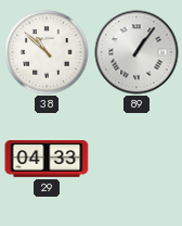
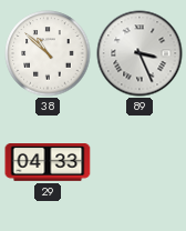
89: 1:06 -> 3:26
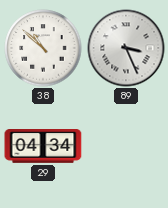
29: 04:33 -> 04:34
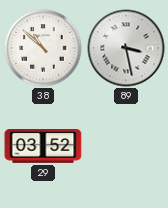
89: 3:26 -> 3:28
29: 04:34 -> 03:52
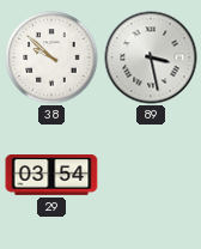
38: 10:52 -> 9:52
29: 03:52 -> 03:54
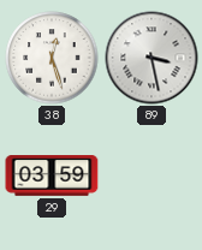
38: 9:52 -> 12:27
29: 03:54 -> 03:59
